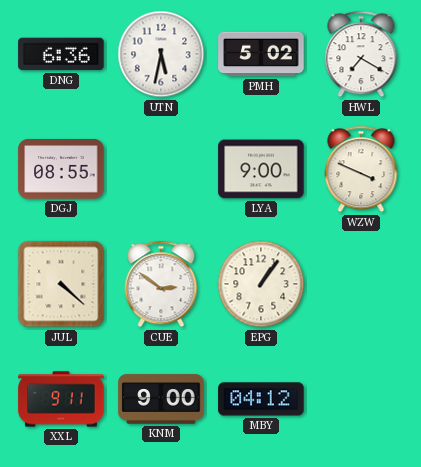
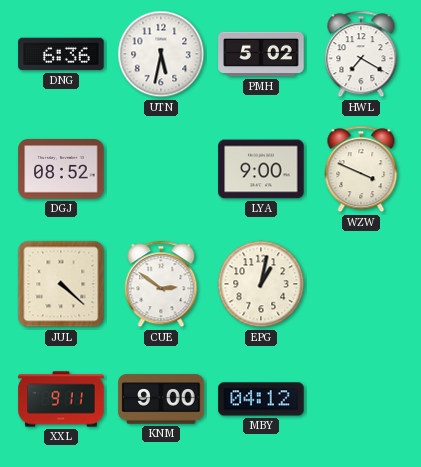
DGJ: 08:55 -> 08:52
EPG: 1:06 -> 1:02
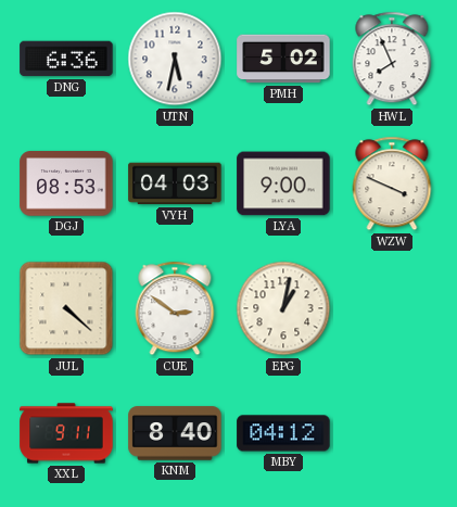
HWL: 7:20 -> 7:56
DGJ: 08:52 -> 08:53
VYH: none -> 04:03
KNM: 9:00 -> 8:40
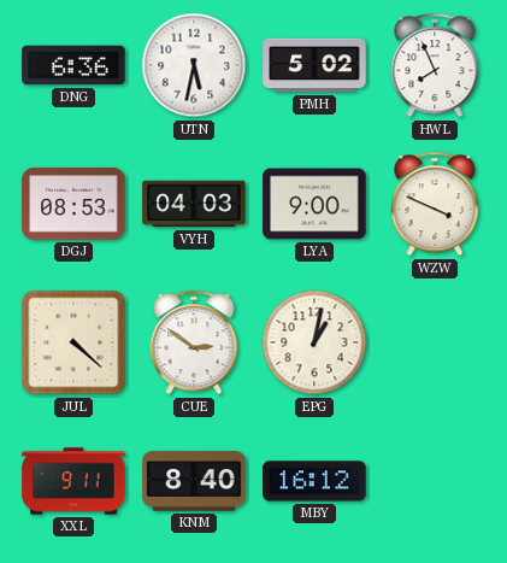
MBY: 04:12 -> 16:12
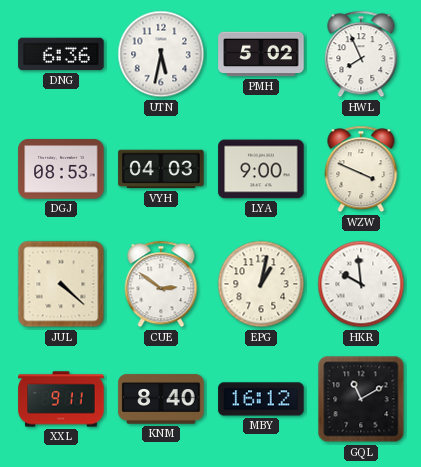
HKR: none -> 9:59
GQL: none -> 11:10
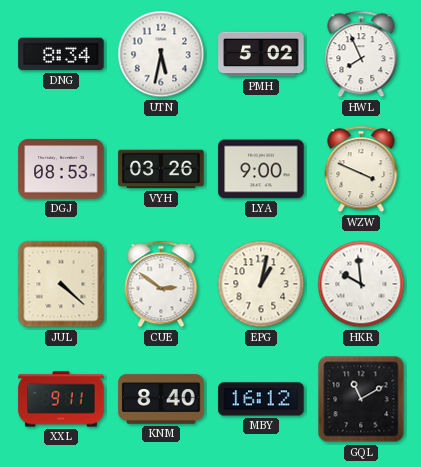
DNG: 6:36 -> 8:34
VYH: 04:03 -> 03:26
